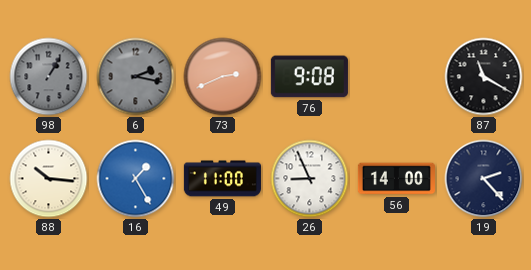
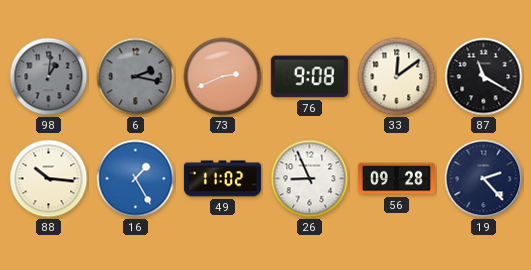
98: 1:05 -> 1:01
33: none -> 12:09
49: 11:00 -> 11:02
56: 14:00 -> 09:28
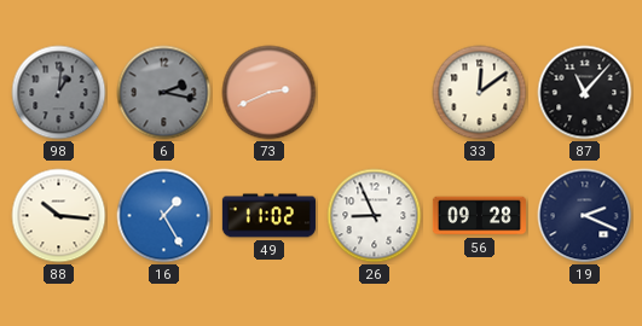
76: 9:08 -> none
87: 11:20 -> 11:07
19: 2:23 -> 2:19
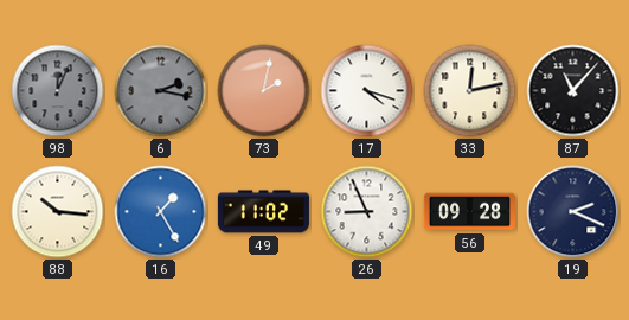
98: 1:01 -> 12:04
73: 2:41 -> 2:02
17: none -> 4:18
33: 12:09 -> 12:13
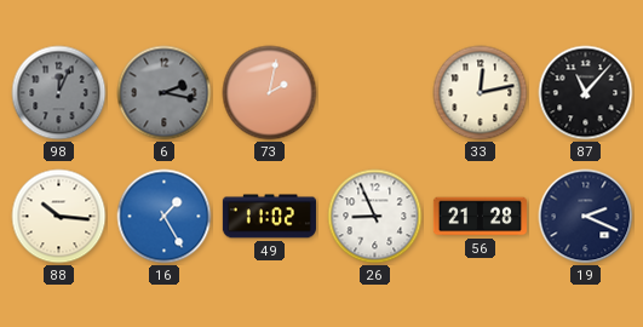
17: 4:18 -> none
56: 09:28 -> 21:28
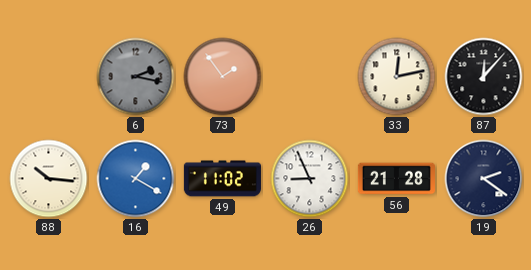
98: 12:04 -> none
73: 2:02 -> 1:54
87: 11:07 -> 12:07
16: 1:25 -> 1:20
19: 2:19 -> 2:21
